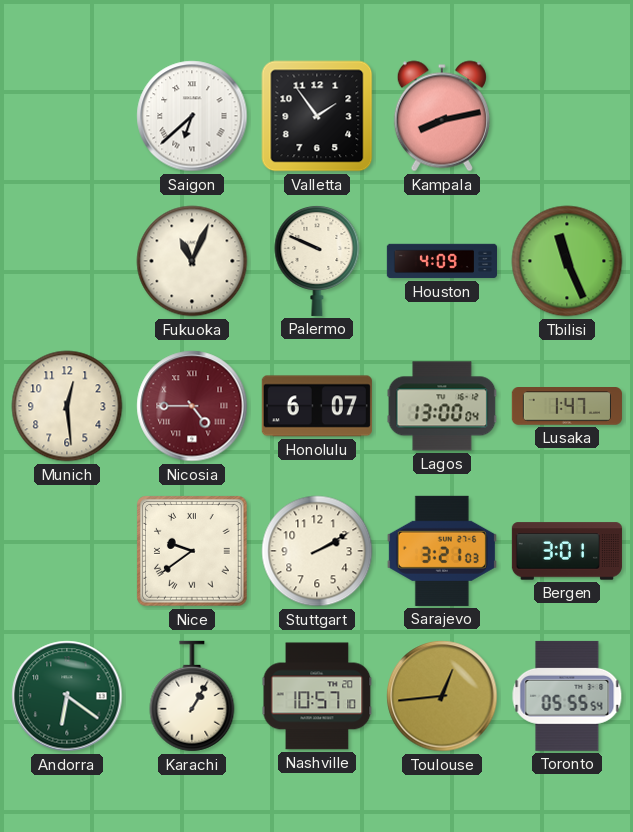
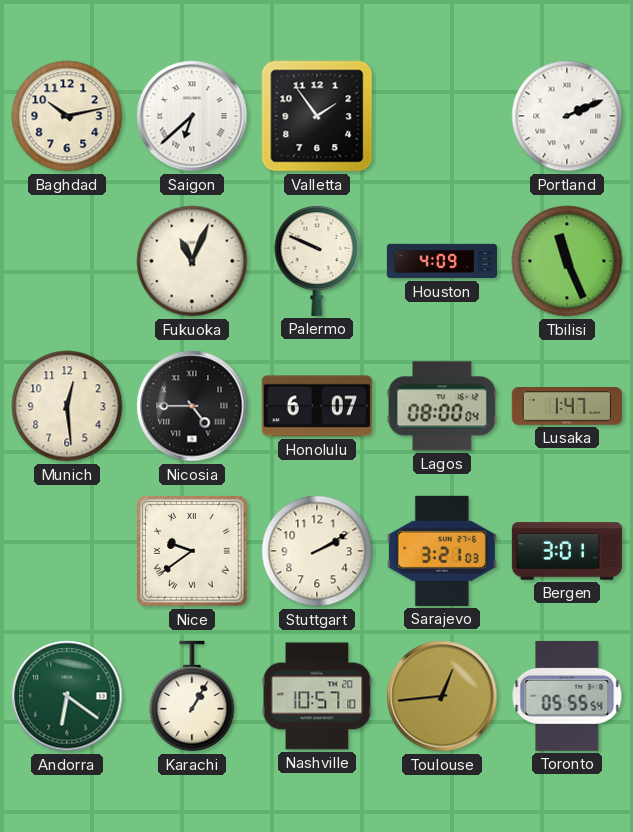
Baghdad: none -> 10:13
Kampala: 8:13 -> none
Portland: none -> 2:11
Nicosia dial: burgundy -> black
Lagos: 13:00 -> 08:00
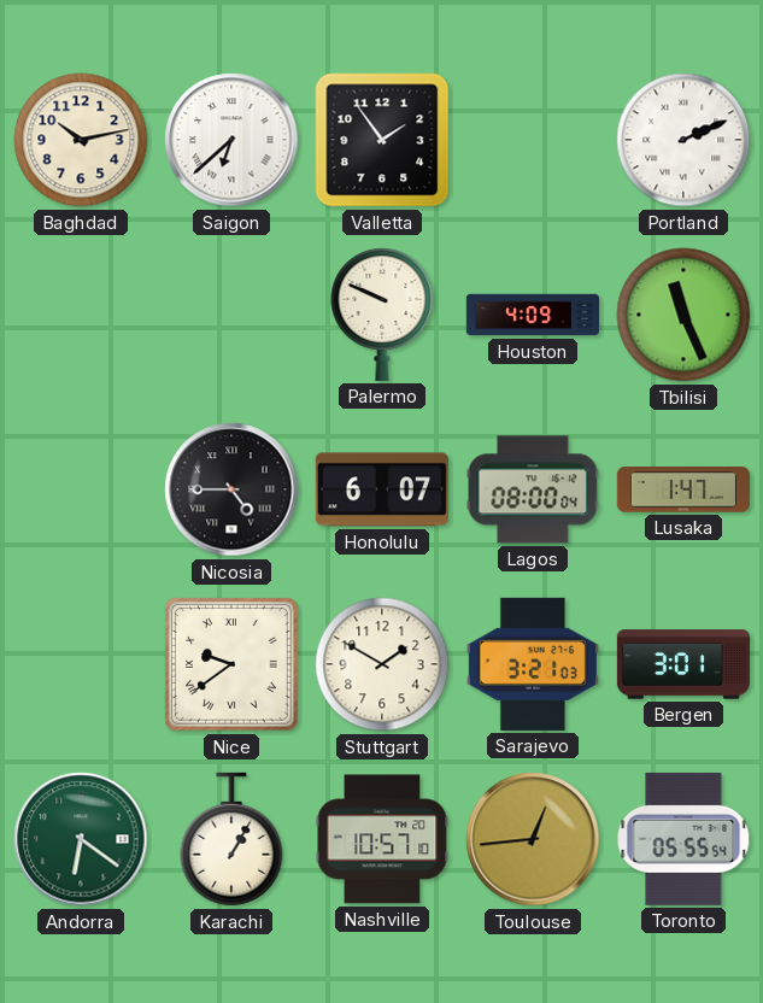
Fukuoka: 11:04 -> none
Munich: 12:29 -> none
Stuttgart: 2:10 -> 1:50
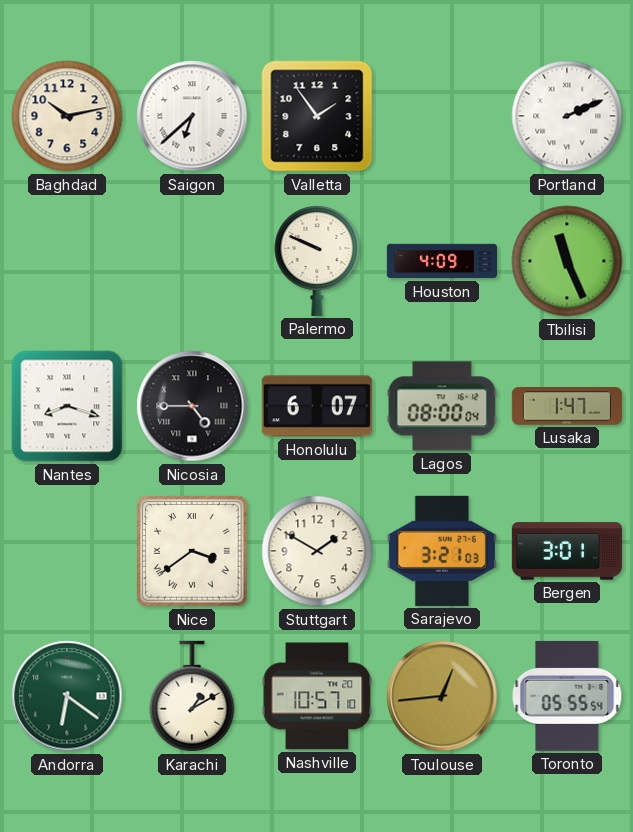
Nantes: none -> 8:18
Nice: 9:39 -> 3:39
Karachi: 1:05 -> 1:10
